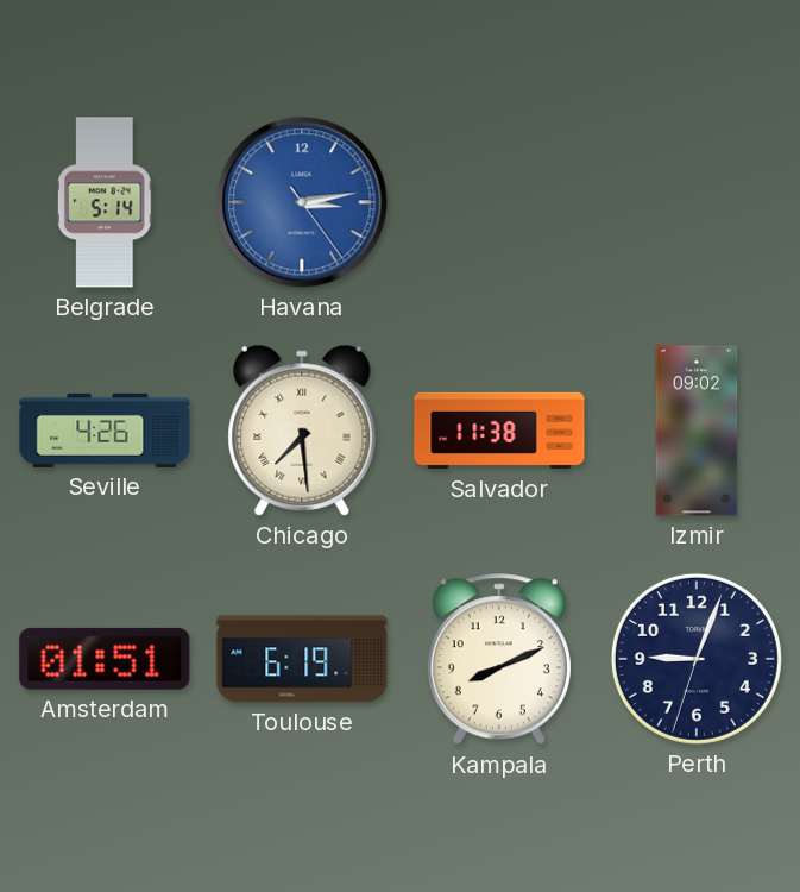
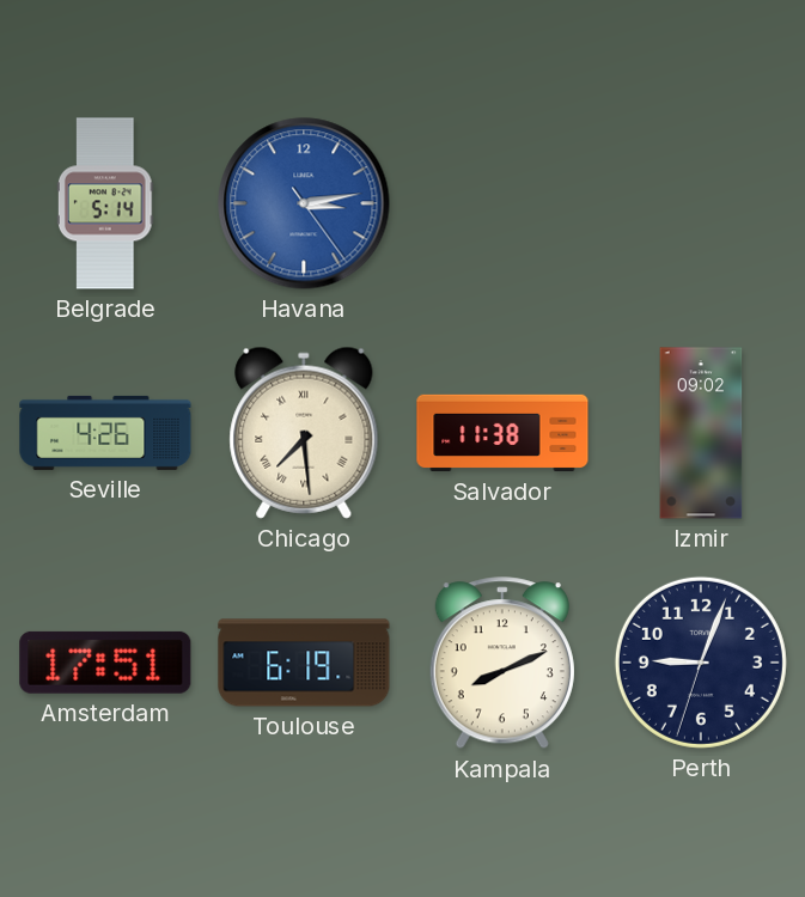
Amsterdam: 01:51 -> 17:51
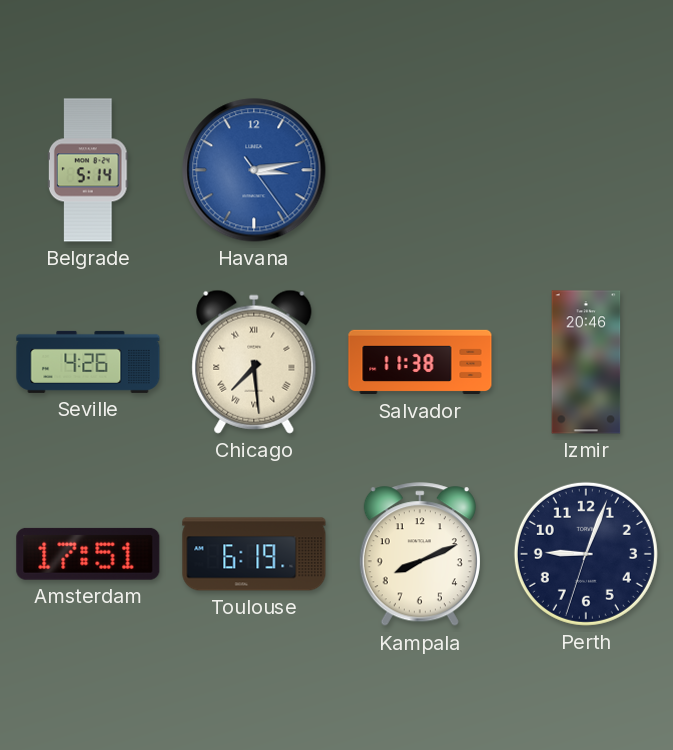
Izmir: 09:02 -> 20:46
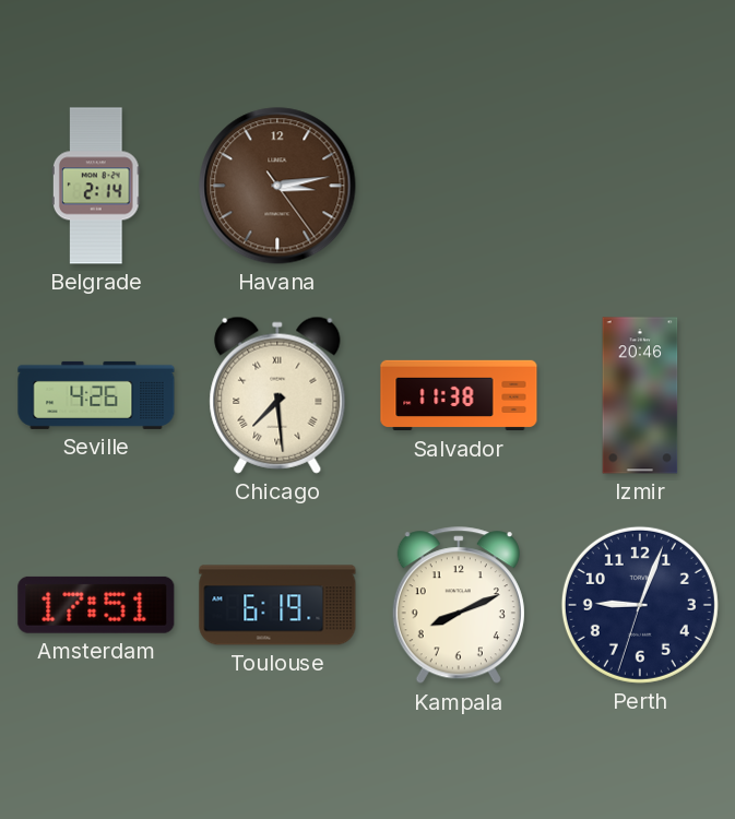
Belgrade: 5:14 -> 2:14
Havana dial: blue -> brown
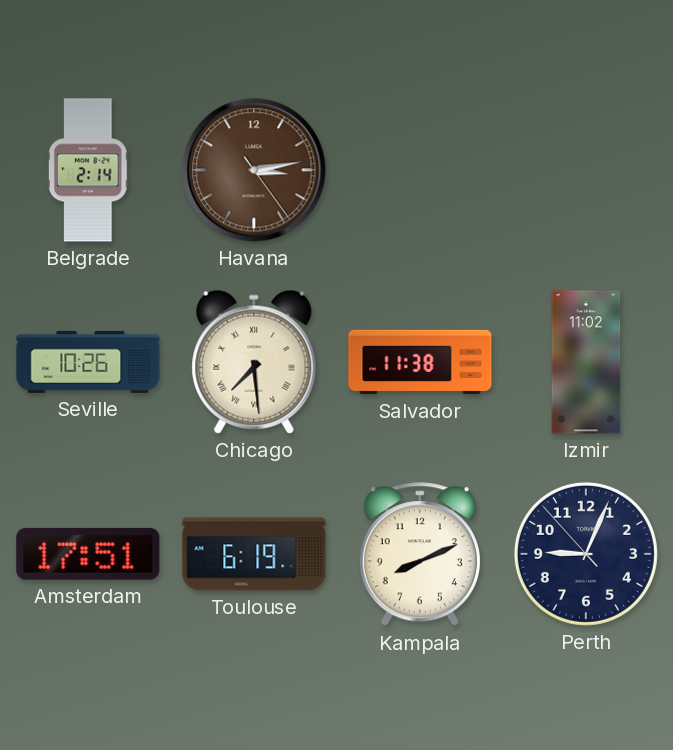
Seville: 4:26 -> 10:26
Izmir: 20:46 -> 11:02
Perth: 9:03:33 -> 9:03:53
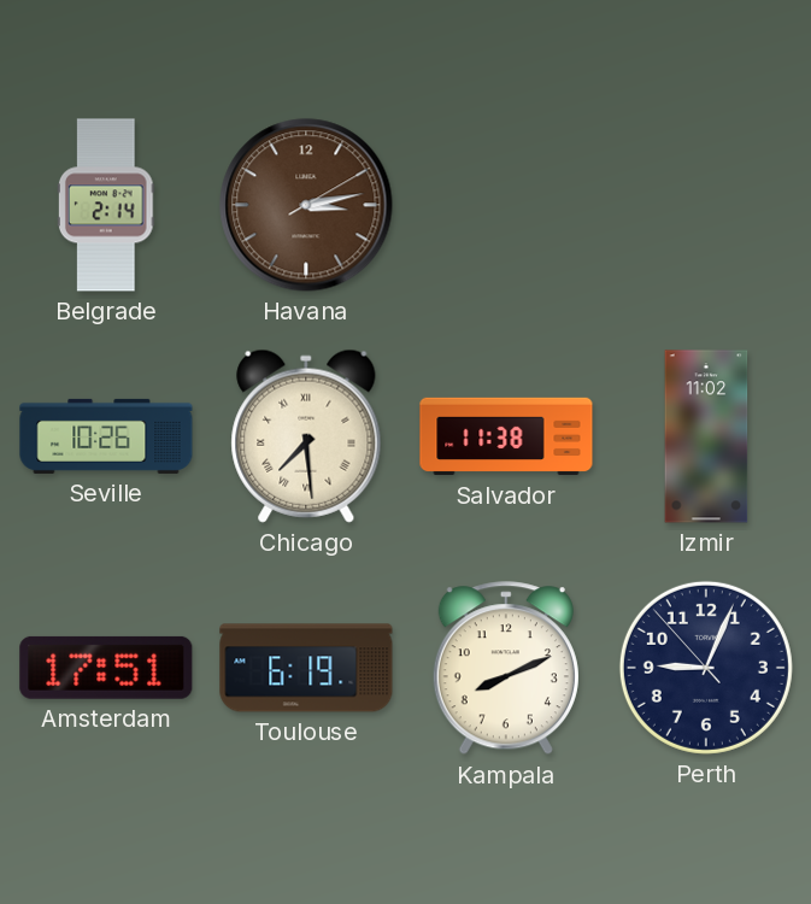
Havana: 3:13:24 -> 3:13:10
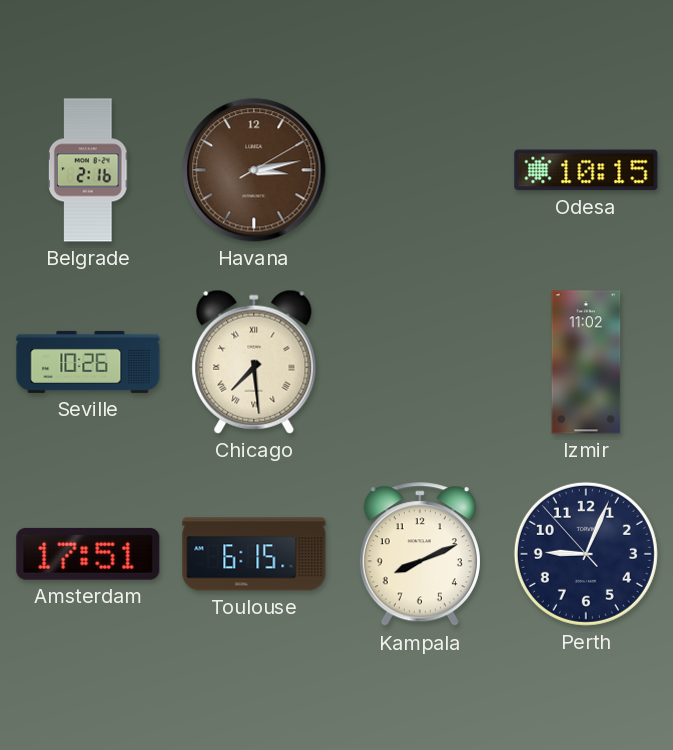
Belgrade: 2:14 -> 2:16
Odesa: none -> 10:15
Salvador: 11:38 -> none
Toulouse: 6:19 -> 6:15
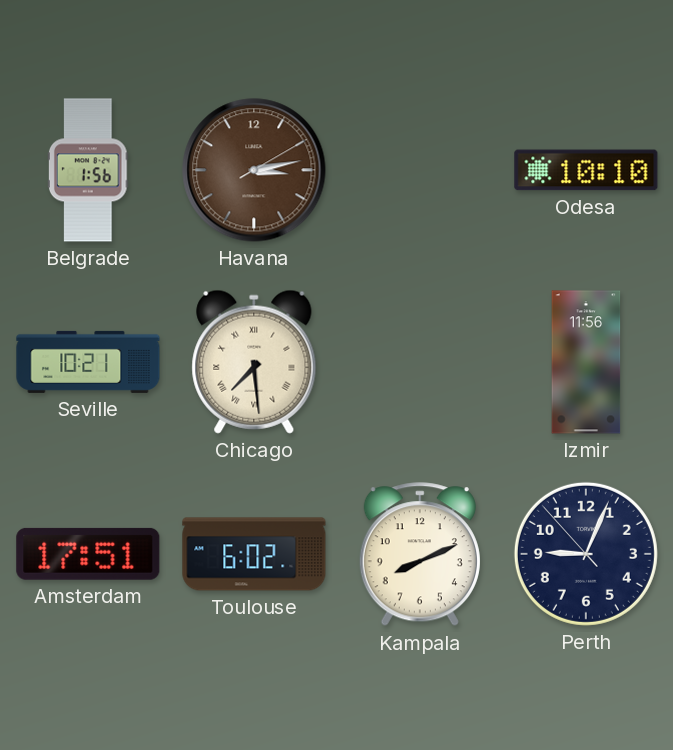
Belgrade: 2:16 -> 1:56
Odesa: 10:15 -> 10:10
Seville: 10:26 -> 10:21
Izmir: 11:02 -> 11:56
Toulouse: 6:15 -> 6:02
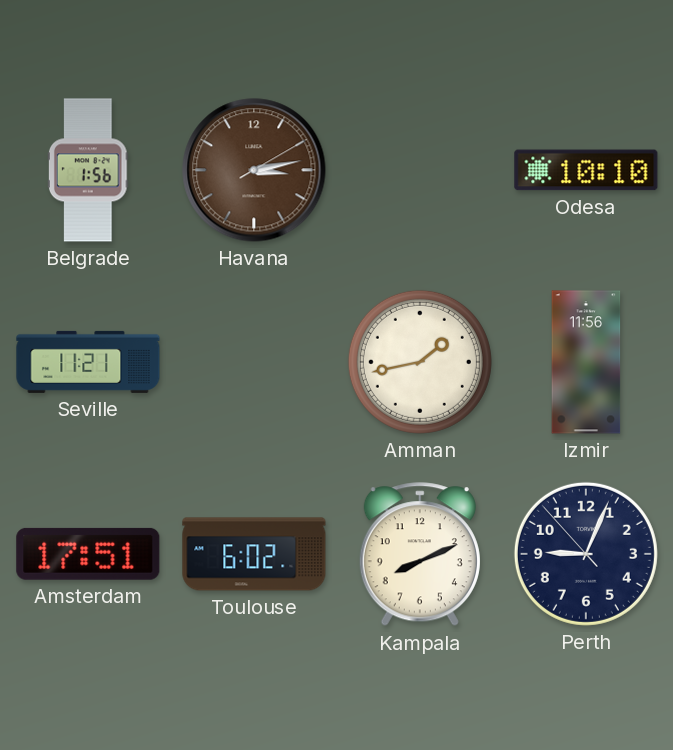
Seville: 10:21 -> 11:21
Chicago: 7:29 -> none
Amman: none -> 1:43
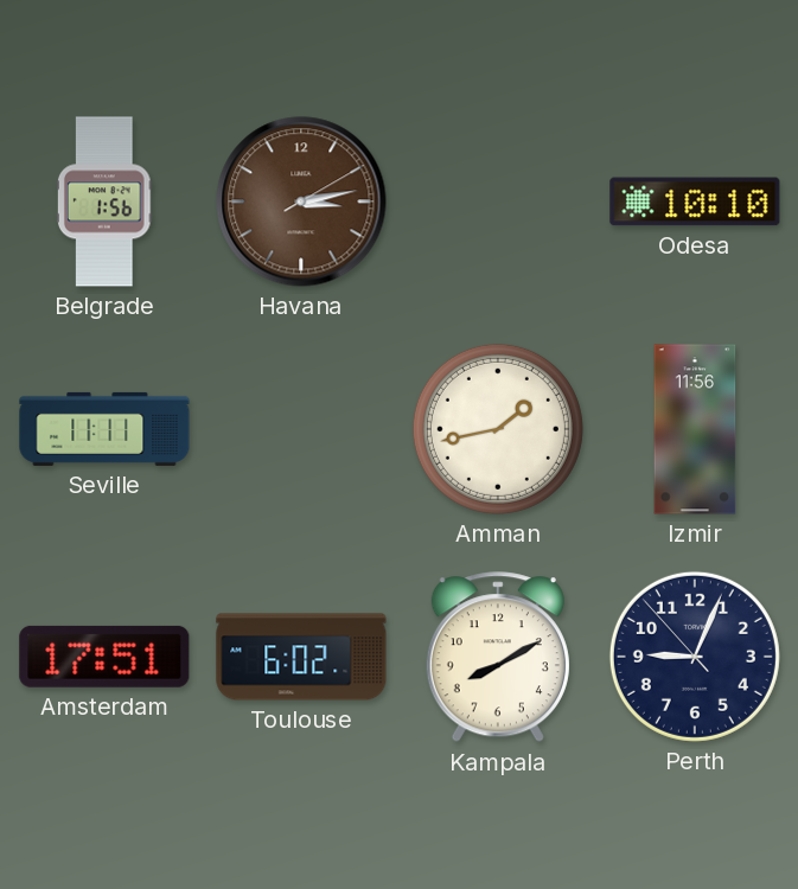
Seville: 11:21 -> 11:11
Kampala: 8:11 -> 8:10
